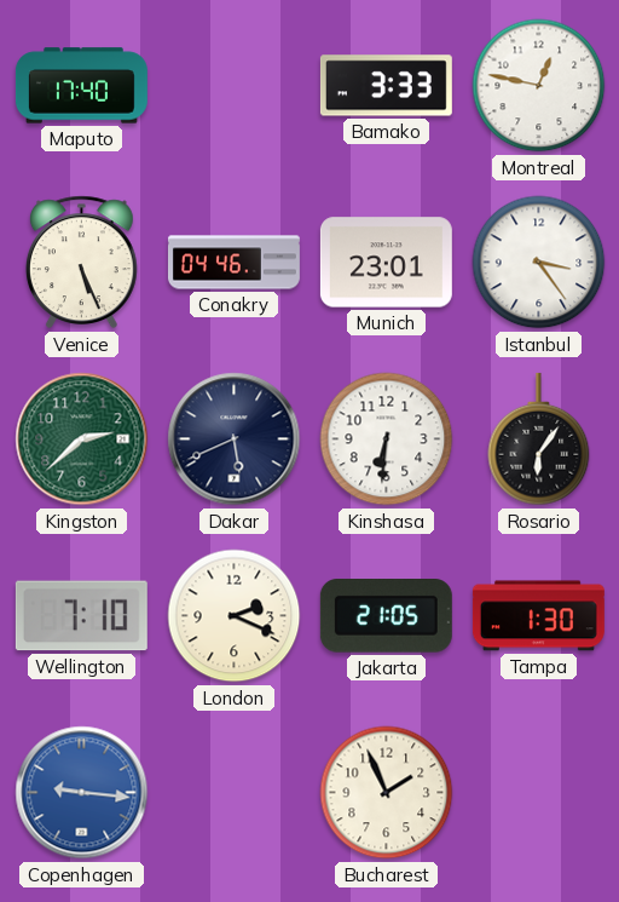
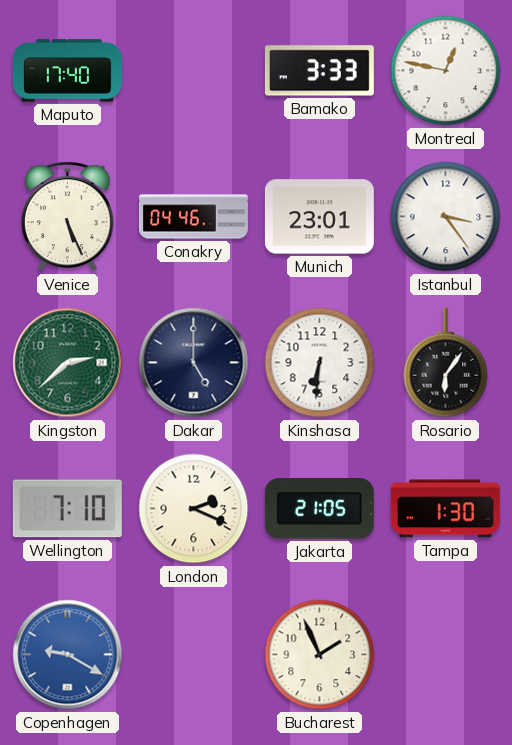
Dakar: 5:41 -> 5:00
Copenhagen: 9:16 -> 9:20
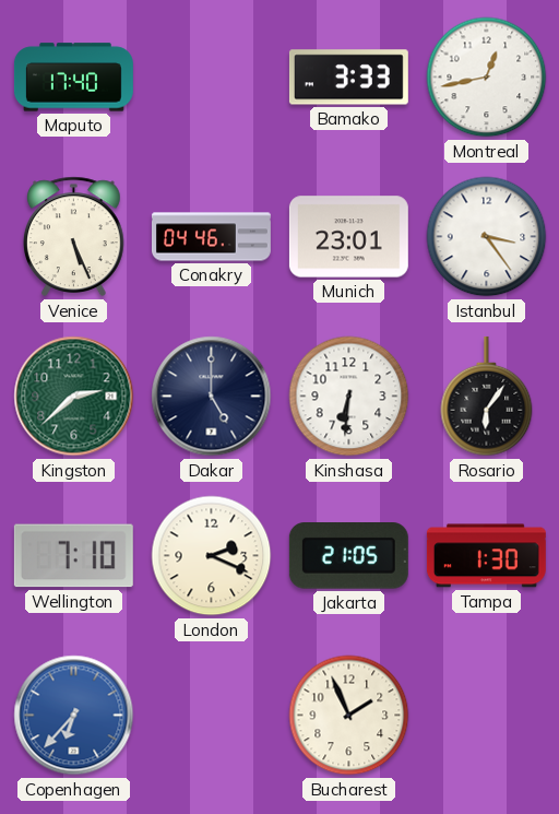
Montreal: 12:47 -> 12:43
Copenhagen: 9:20 -> 6:37
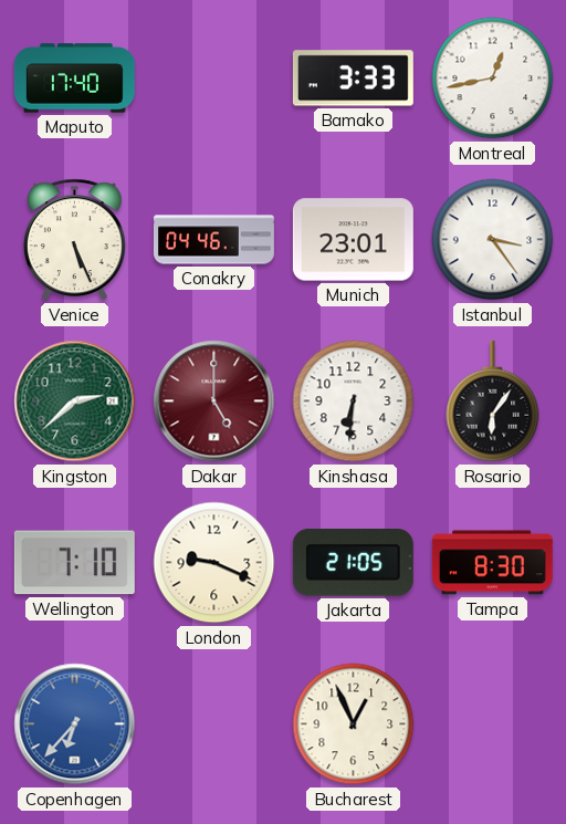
Dakar dial: navy -> burgundy
London: 2:19 -> 9:19
Tampa: 1:30 -> 8:30
Bucharest: 1:56 -> 12:56
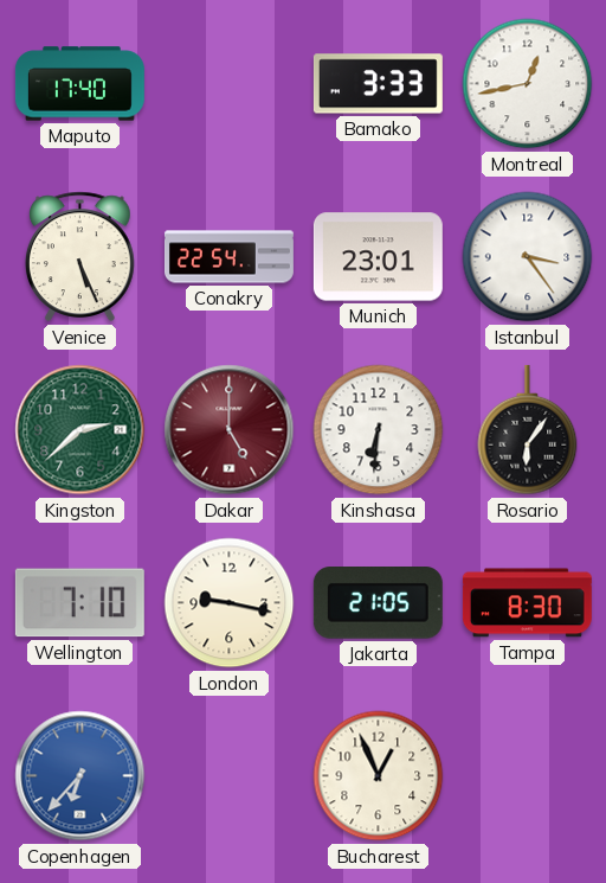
Conakry: 04:46 -> 22:54
London: 9:19 -> 9:17
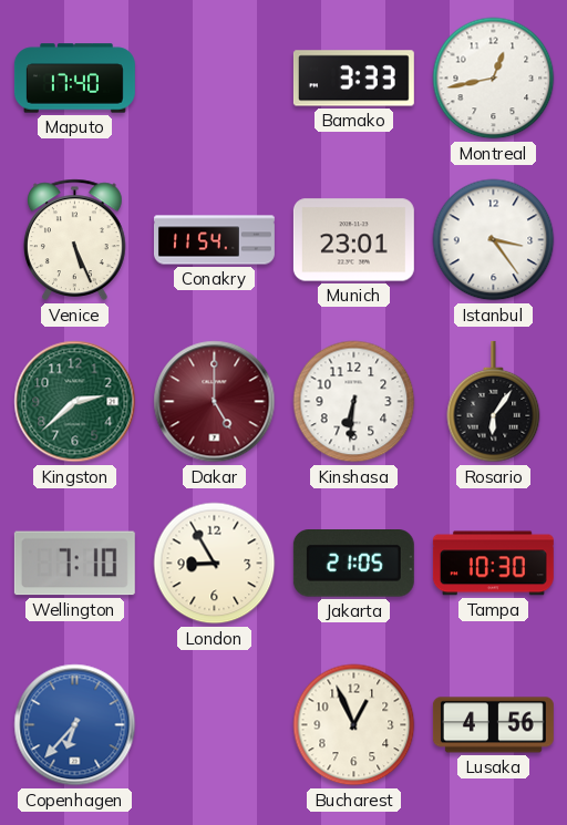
Conakry: 22:54 -> 11:54
London: 9:17 -> 8:55
Tampa: 8:30 -> 10:30
Lusaka: none -> 4:56
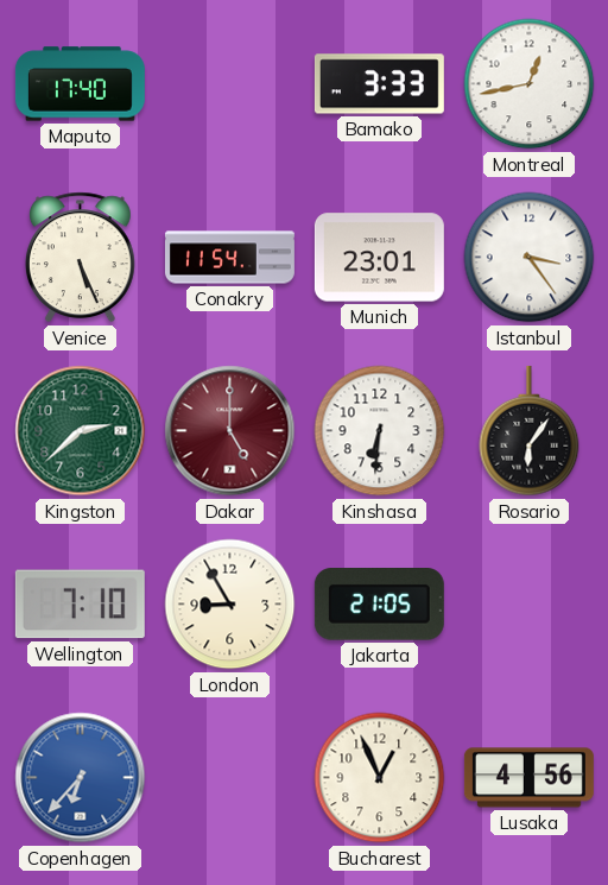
Tampa: 10:30 -> none
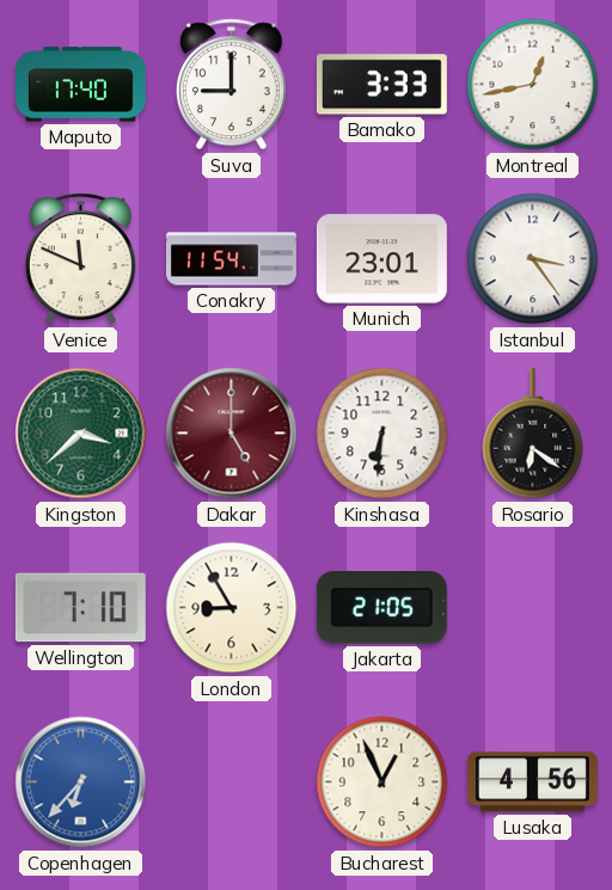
Suva: none -> 9:00
Venice: 5:26 -> 11:49
Kingston: 2:38 -> 3:38
Rosario: 6:06 -> 6:21
